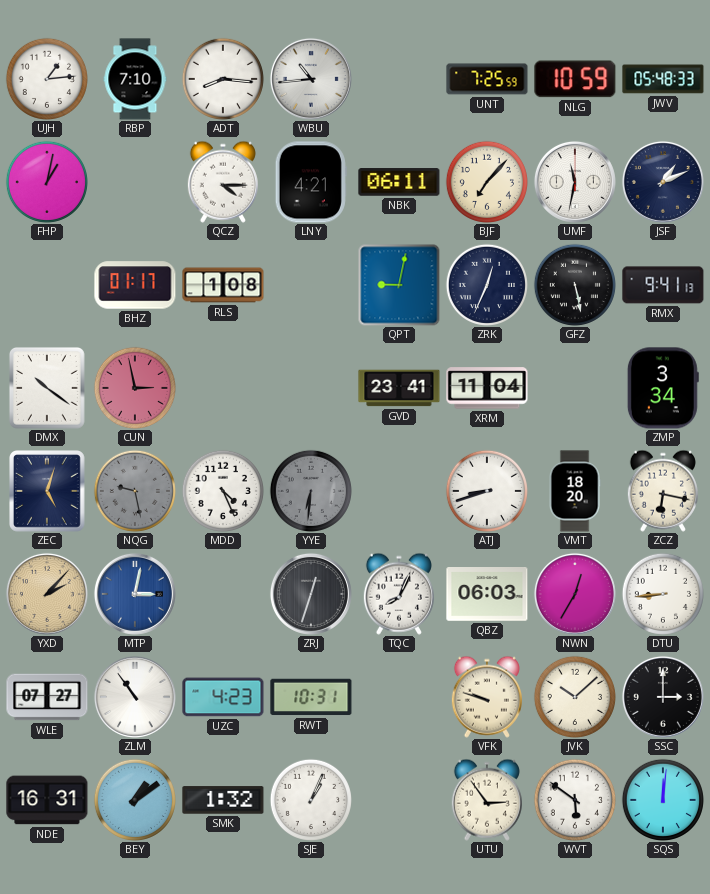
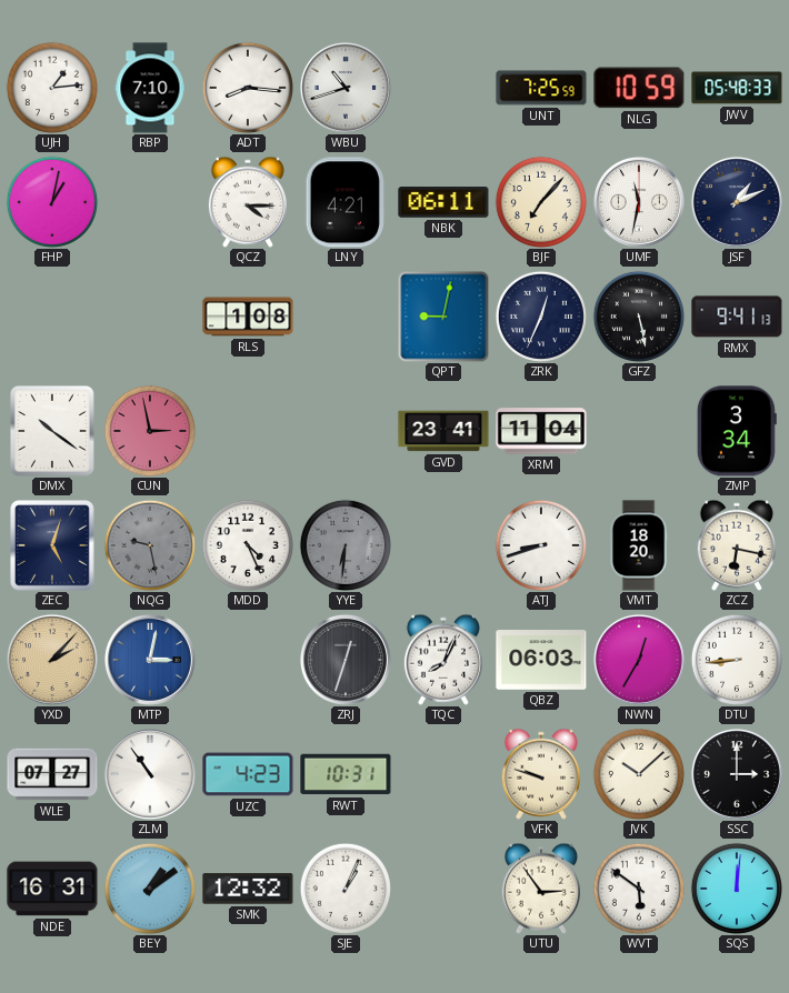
WBU: 10:44 -> 10:42
BHZ: 01:17 -> none
SMK: 1:32 -> 12:32
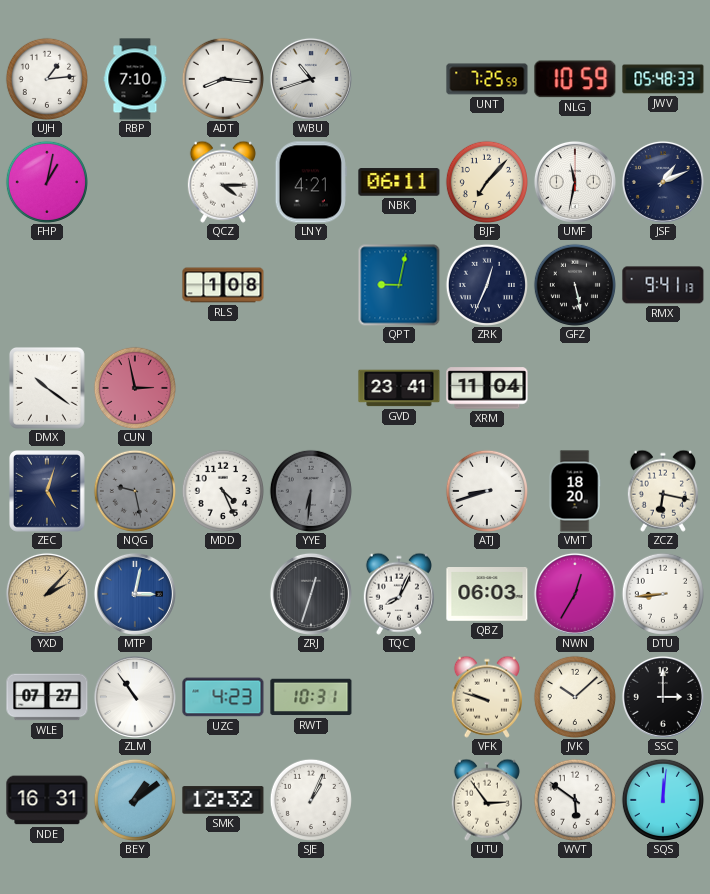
ZMP: 3:34 -> none
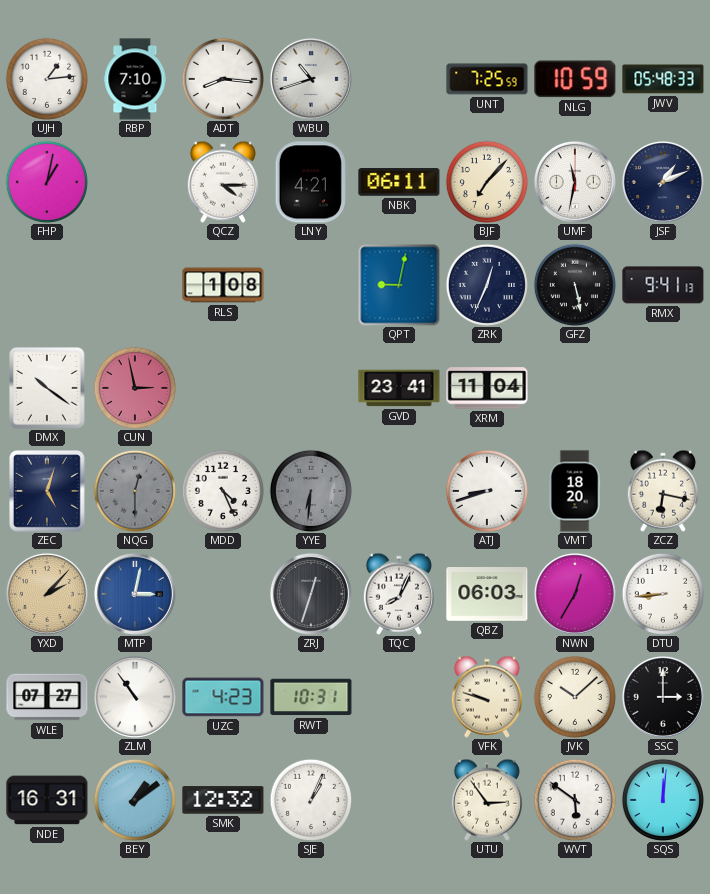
NQG: 9:28 -> 12:30
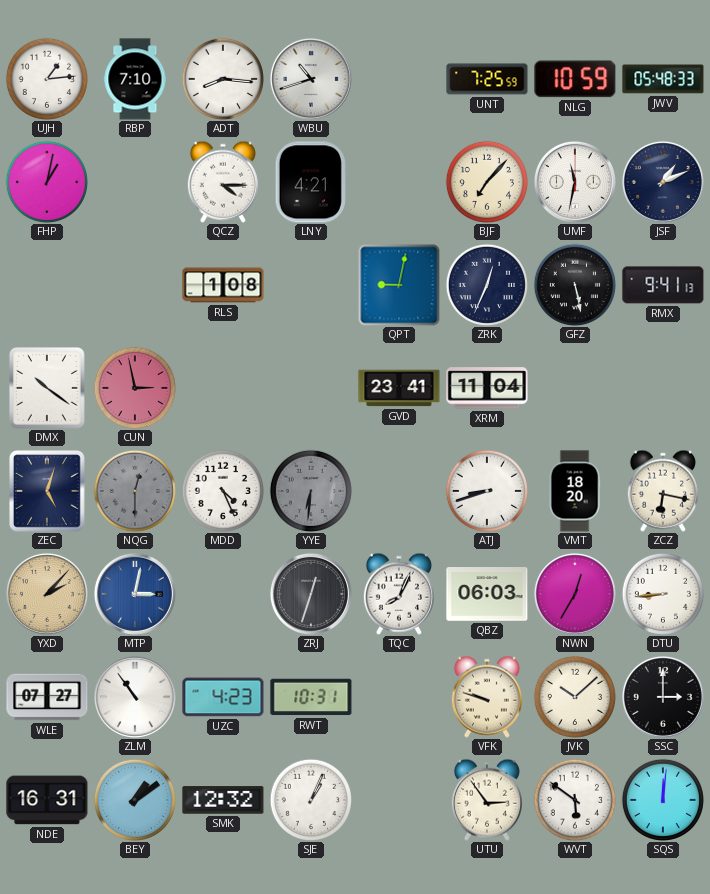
NBK: 06:11 -> none
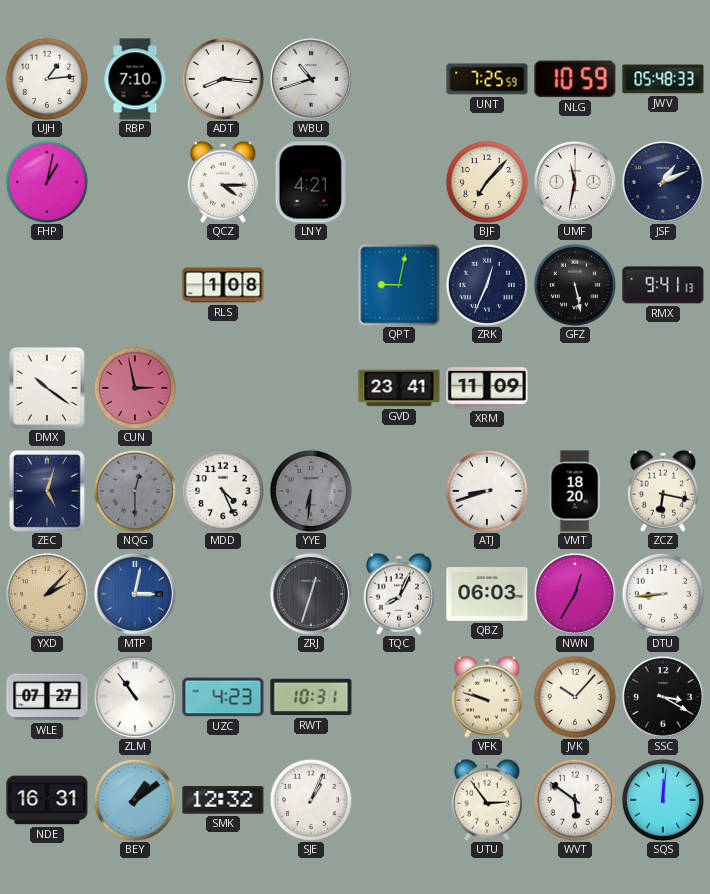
XRM: 11:04 -> 11:09
JVK: 10:08 -> 10:07
SSC: 3:00 -> 3:20
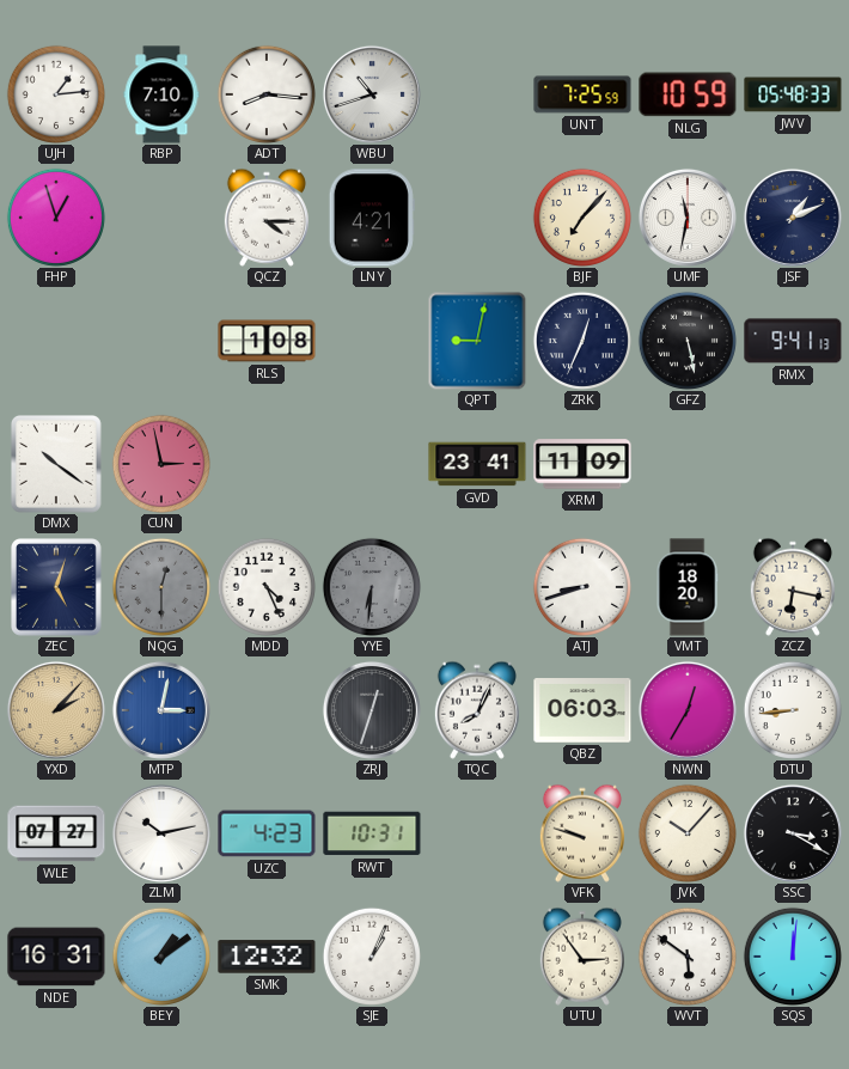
FHP: 1:02 -> 12:57
ZLM: 10:54 -> 10:13
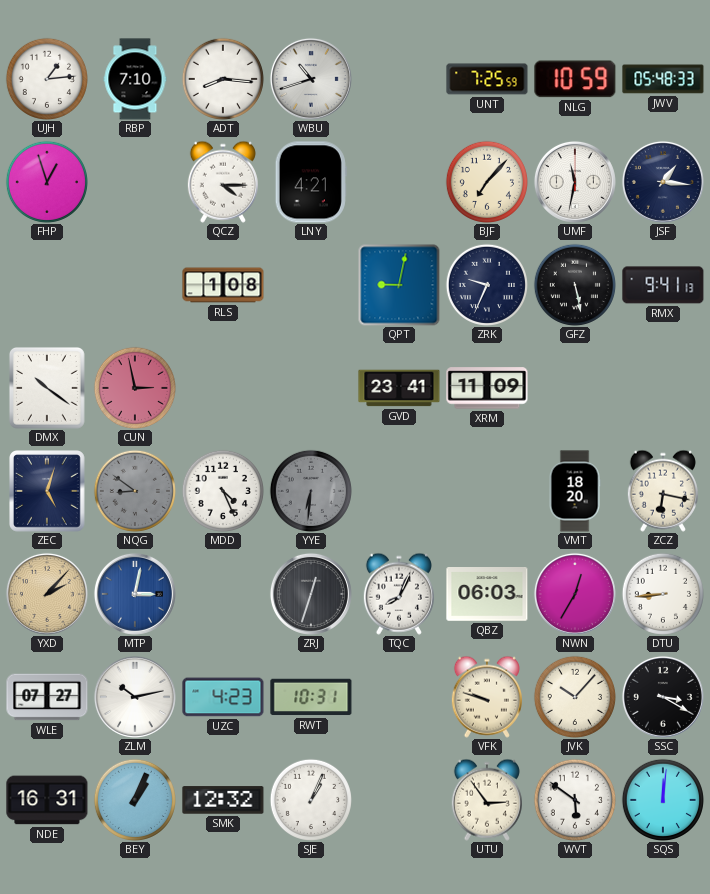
JSF: 1:11 -> 1:16
ZRK: 12:34 -> 9:34
NQG: 12:30 -> 8:51
ATJ: 8:42 -> none
BEY: 1:09 -> 1:04
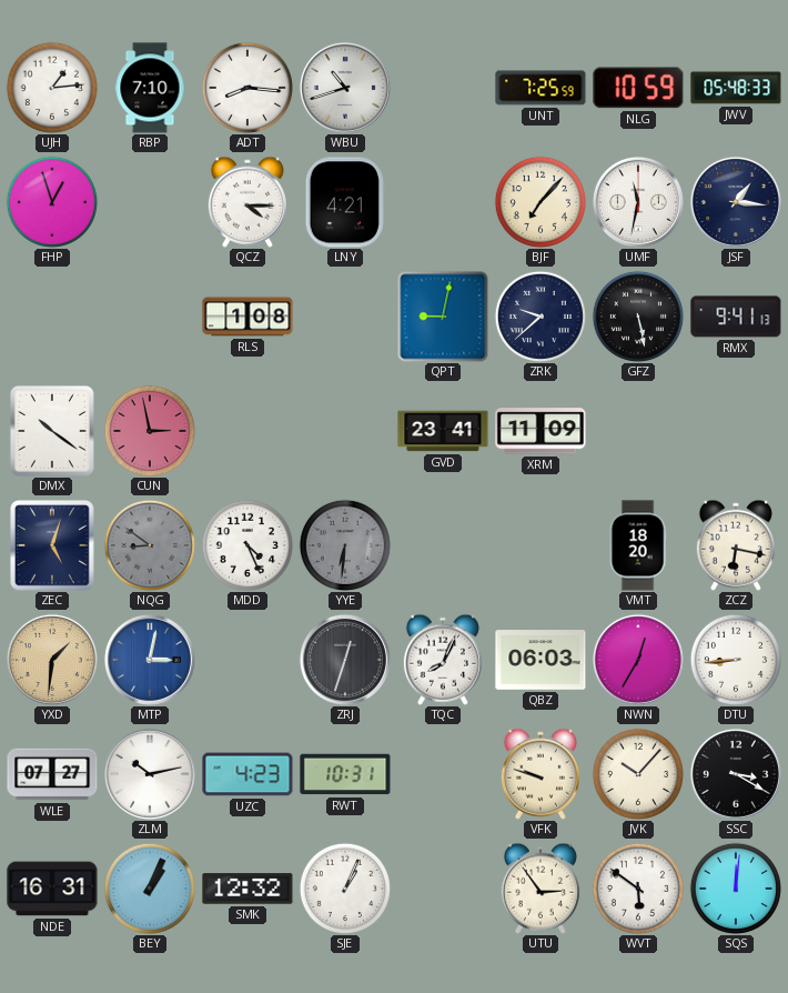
ZRK: 9:34 -> 9:38
YXD: 2:07 -> 1:31
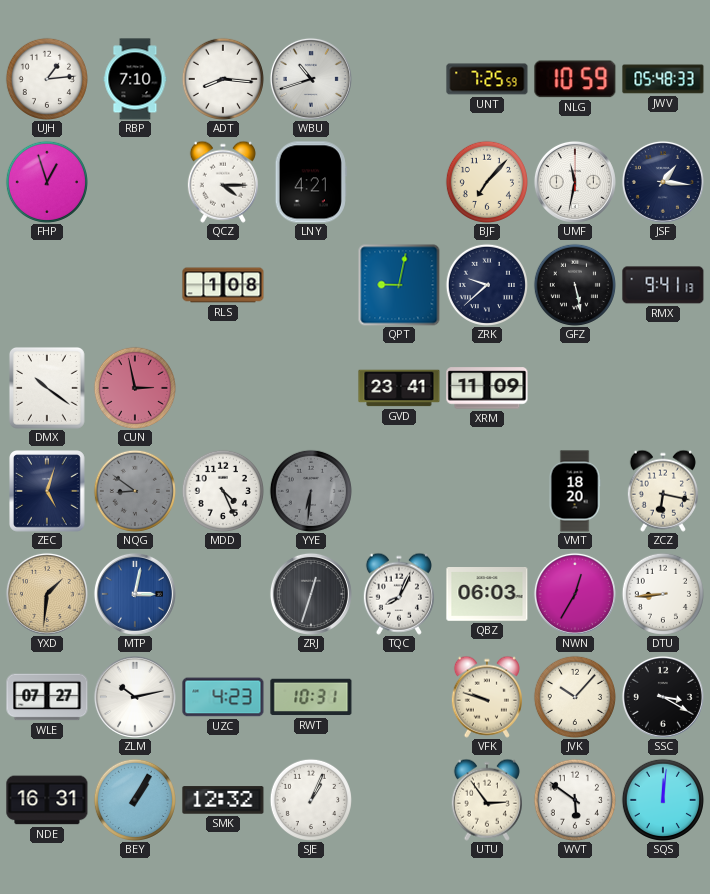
BEY: 1:04 -> 1:05
